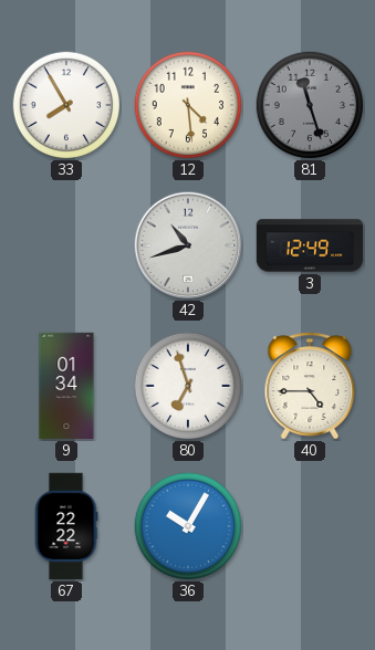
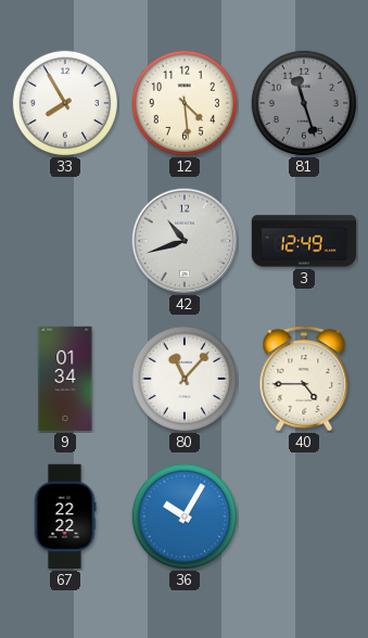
80: 6:57 -> 11:07
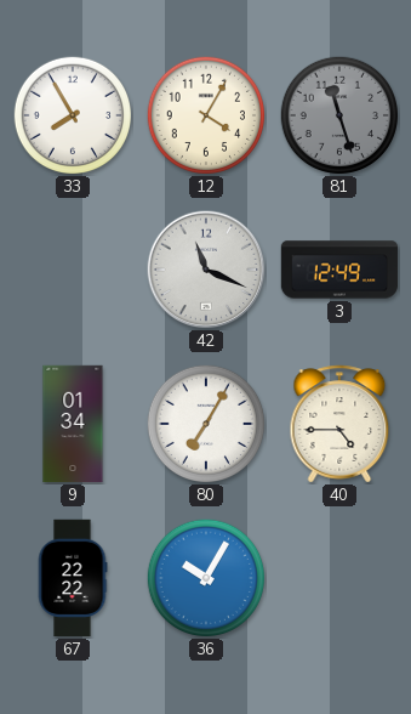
12: 4:29 -> 4:05
42: 10:42 -> 11:19
80: 11:07 -> 7:05
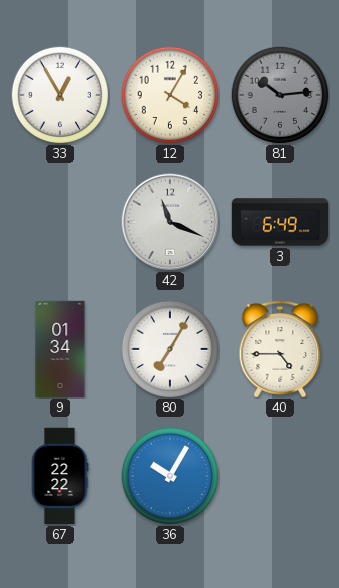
33: 7:55 -> 12:55
81: 11:27 -> 10:14
3: 12:49 -> 6:49
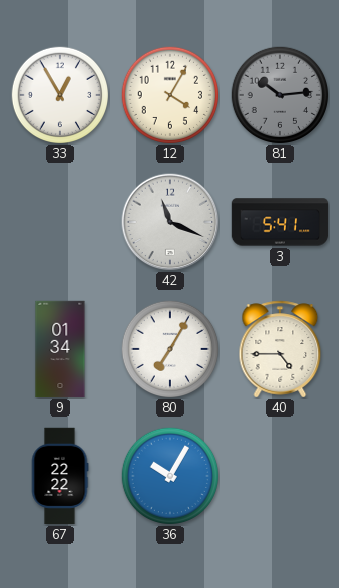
3: 6:49 -> 5:41
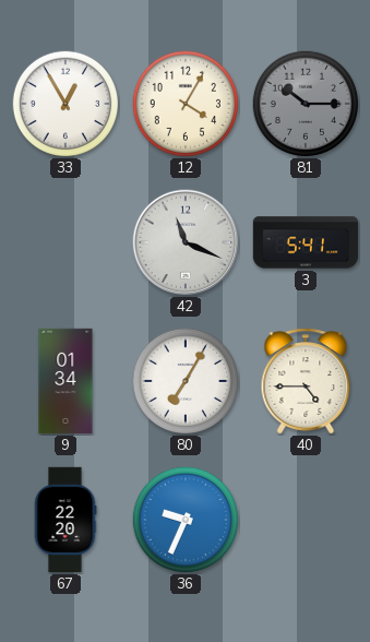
81: 10:14 -> 10:15
67: 22:22 -> 22:20
36: 10:05 -> 9:34
